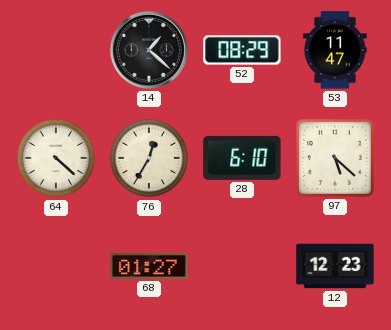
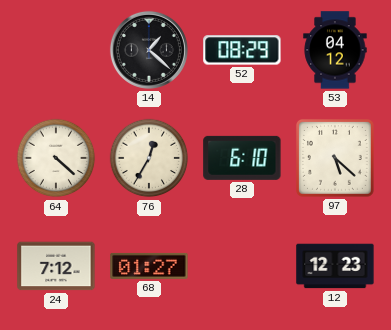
53: 11:47 -> 04:12
24: none -> 7:12
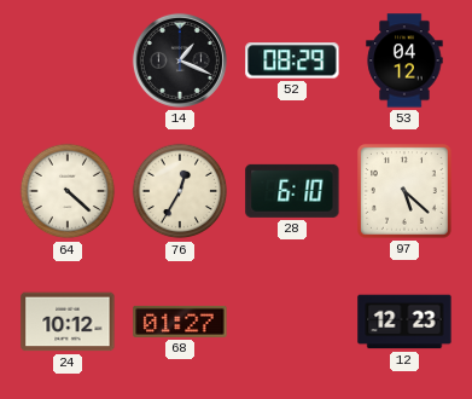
14: 1:22 -> 1:19
24: 7:12 -> 10:12
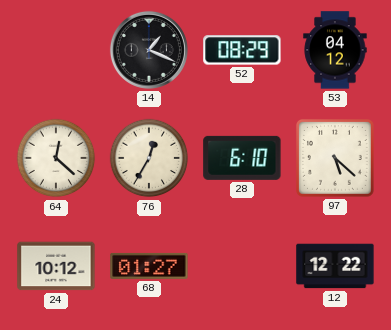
64: 4:22 -> 12:22
12: 12:23 -> 12:22
